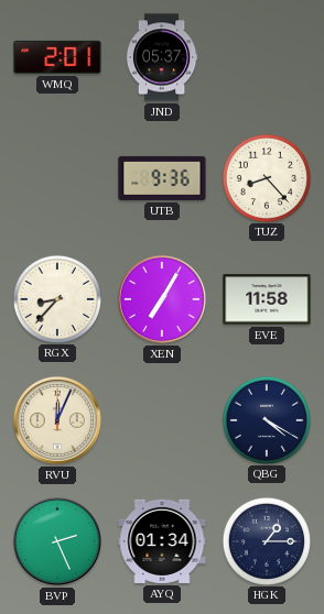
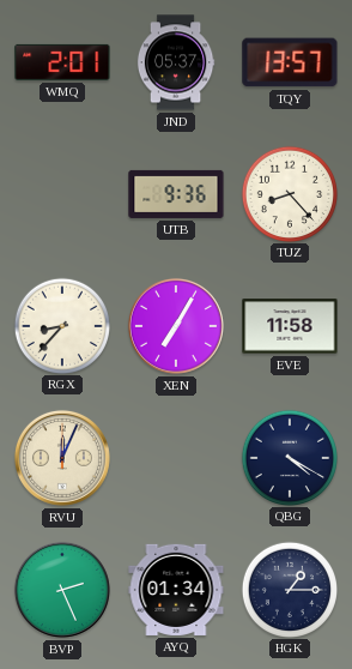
TQY: none -> 13:57
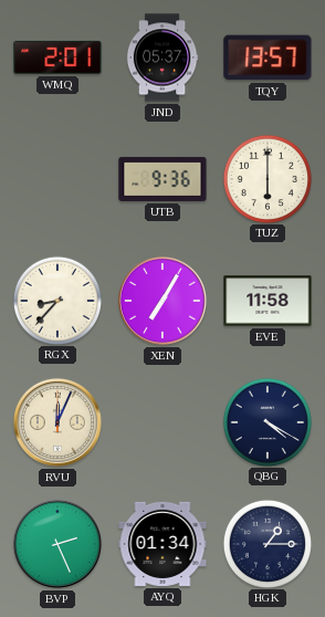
TUZ: 8:23 -> 6:00
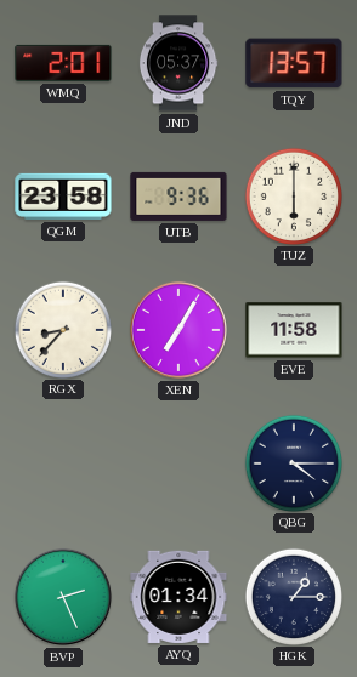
QGM: none -> 23:58
RVU: 12:04 -> none
QBG: 4:20 -> 4:15
